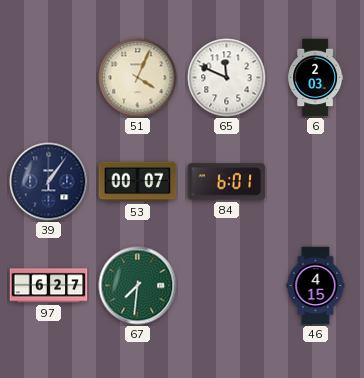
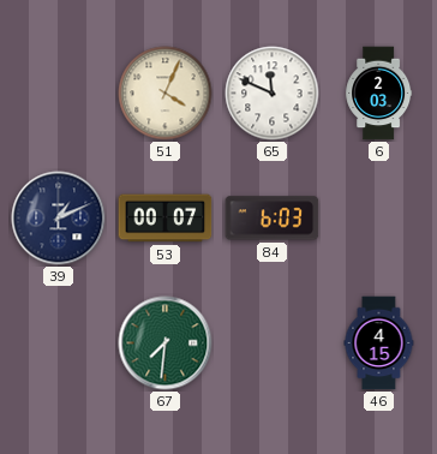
39: 1:06 -> 1:11
84: 6:01 -> 6:03
97: 6:27 -> none
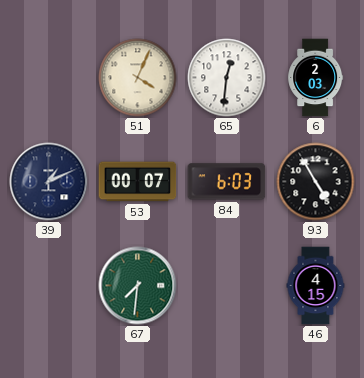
65: 11:49 -> 12:31
93: none -> 4:55
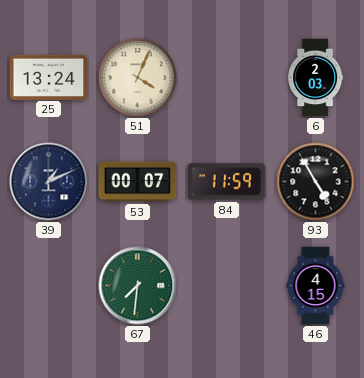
25: none -> 13:24
65: 12:31 -> none
84: 6:03 -> 11:59
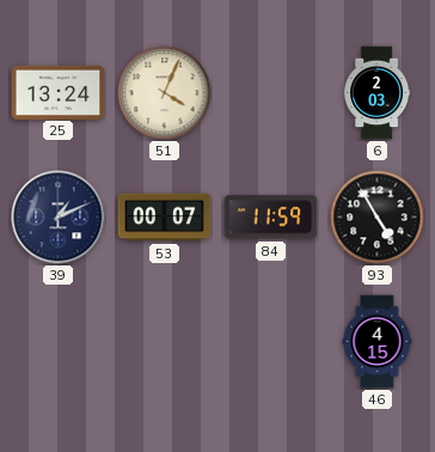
67: 7:31 -> none
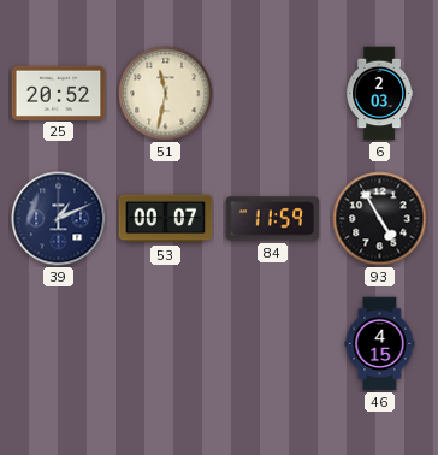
25: 13:24 -> 20:52
51: 4:04 -> 11:32
